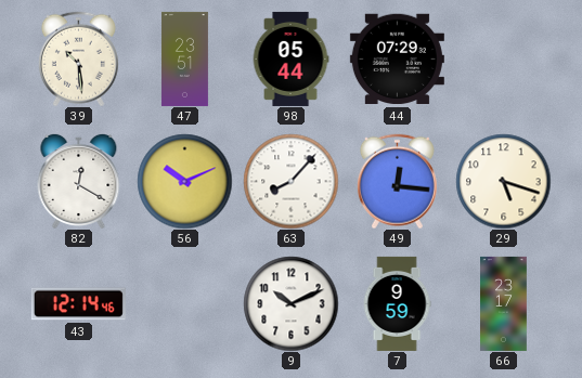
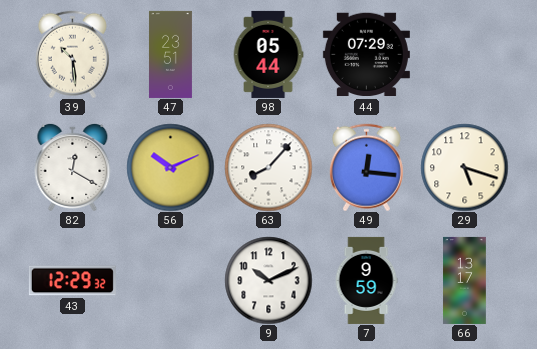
43: 12:14 -> 12:29
66: 23:17 -> 13:17
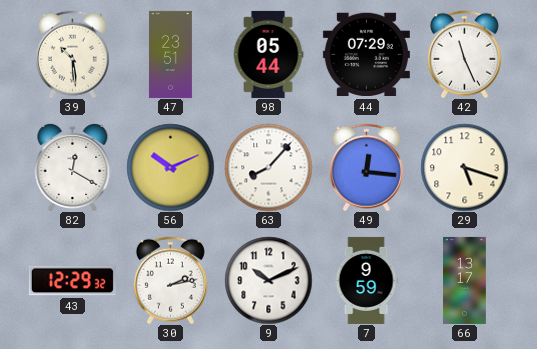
42: none -> 11:26
30: none -> 2:13
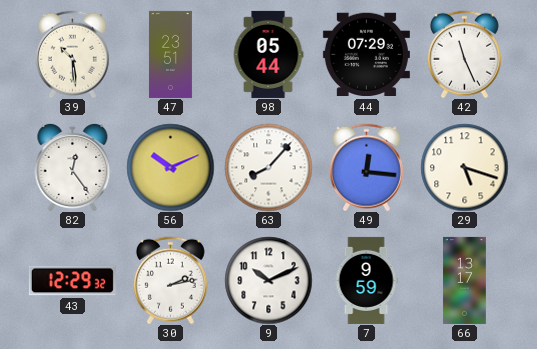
82: 12:20 -> 12:24
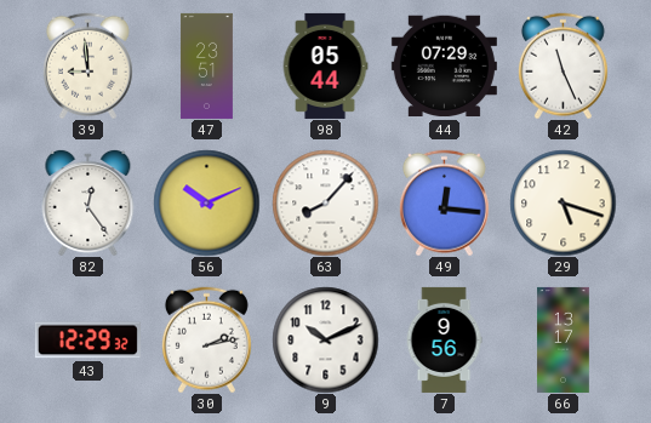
39: 10:29 -> 8:59
7: 9:59 -> 9:56
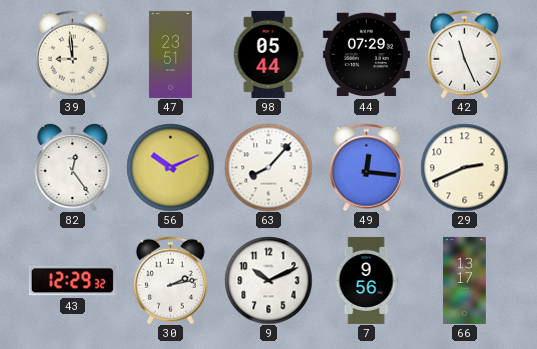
29: 5:18 -> 2:41
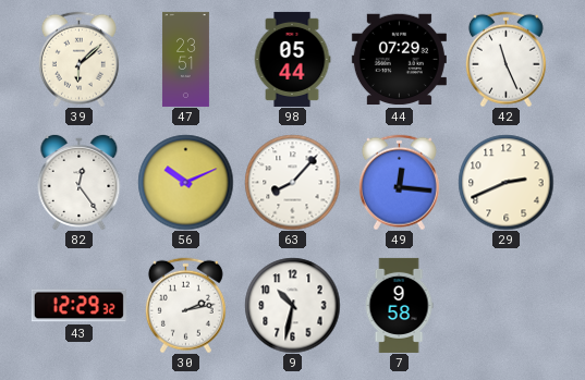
39: 8:59 -> 6:08
9: 10:11 -> 10:32
7: 9:56 -> 9:58
66: 13:17 -> none
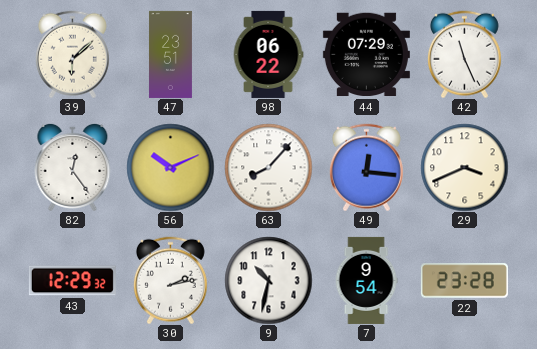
98: 05:44 -> 06:22
29: 2:41 -> 3:41
7: 9:58 -> 9:54
22: none -> 23:28
